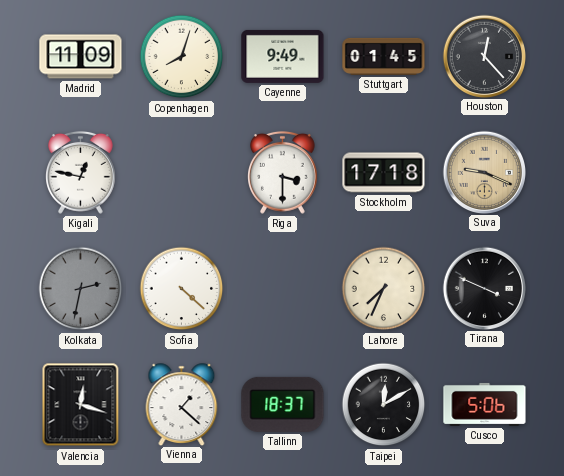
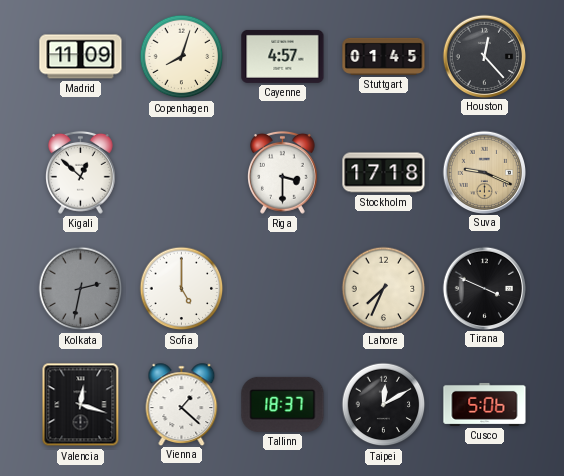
Cayenne: 9:49 -> 4:57
Kigali: 12:47 -> 12:52
Sofia: 4:22 -> 5:00
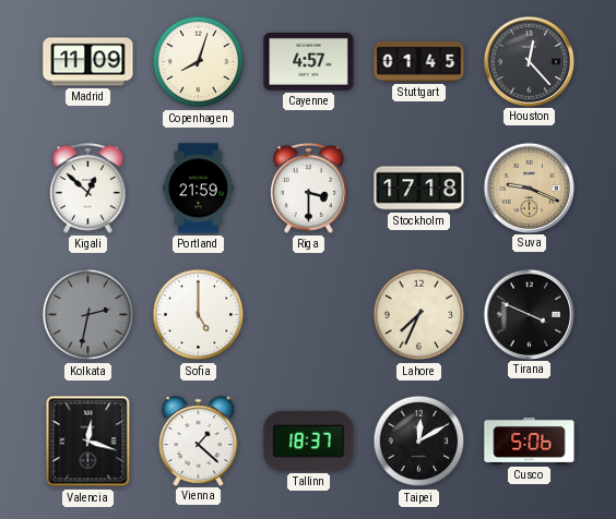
Portland: none -> 21:59
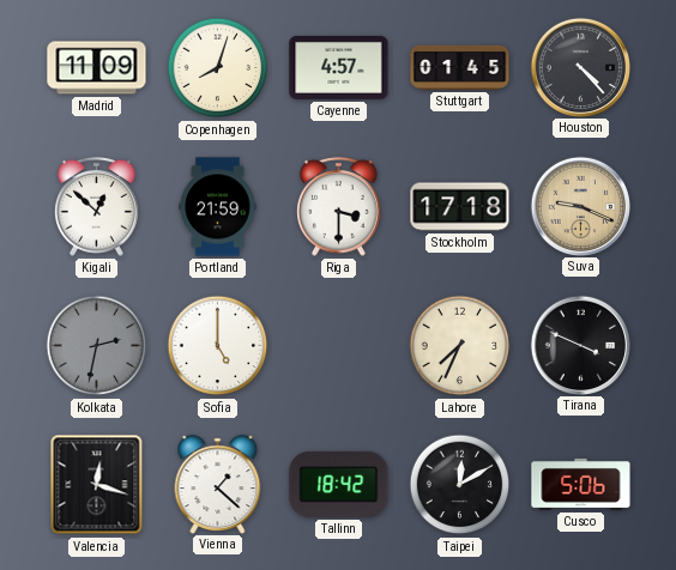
Houston: 12:23 -> 4:23
Tallinn: 18:37 -> 18:42
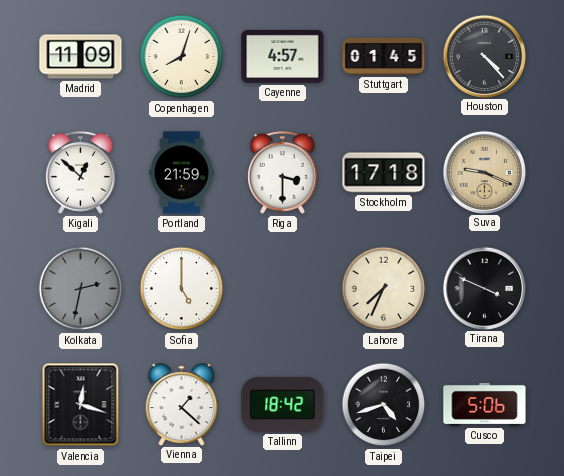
Taipei: 12:10 -> 4:42
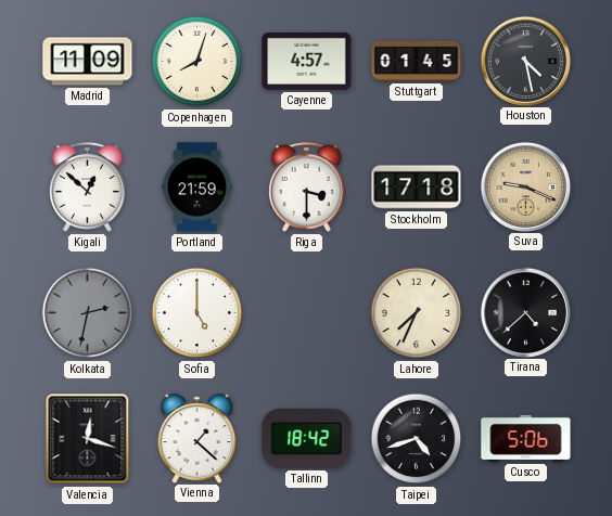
Houston: 4:23 -> 4:28
Tirana: 3:49 -> 4:38
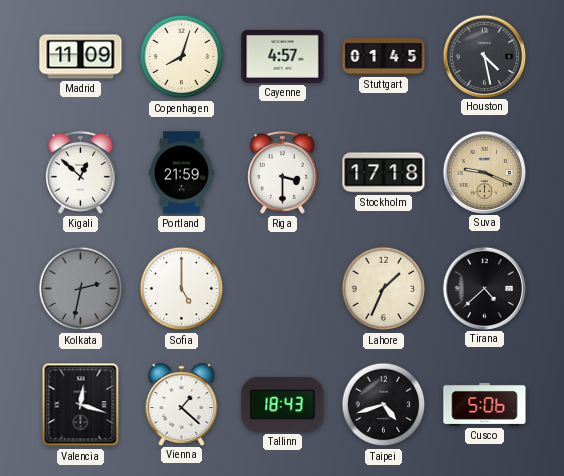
Lahore: 7:34 -> 1:34
Tallinn: 18:42 -> 18:43
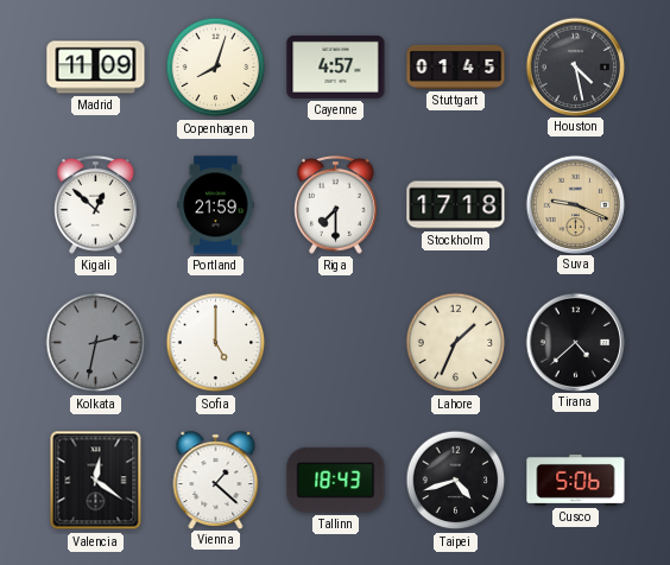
Riga: 3:30 -> 7:30
Valencia: 12:18 -> 12:21
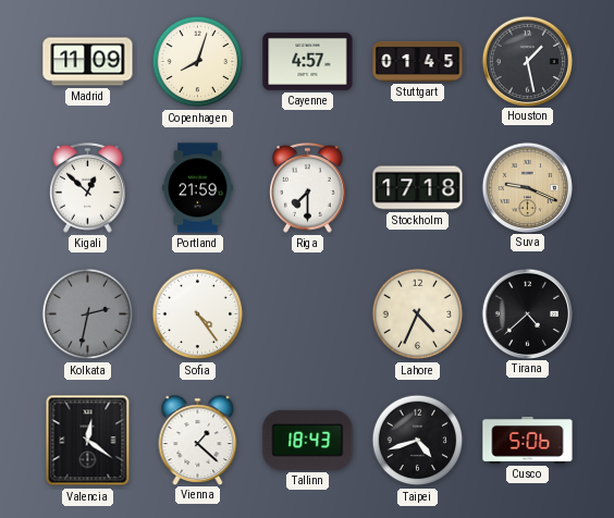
Houston: 4:28 -> 1:28
Sofia: 5:00 -> 4:24
Lahore: 1:34 -> 4:34
